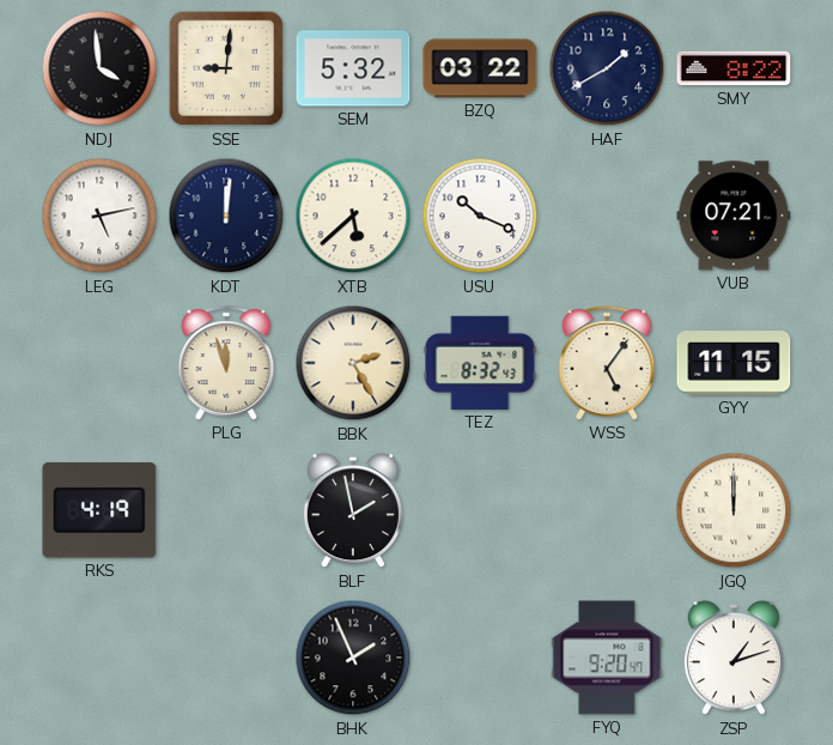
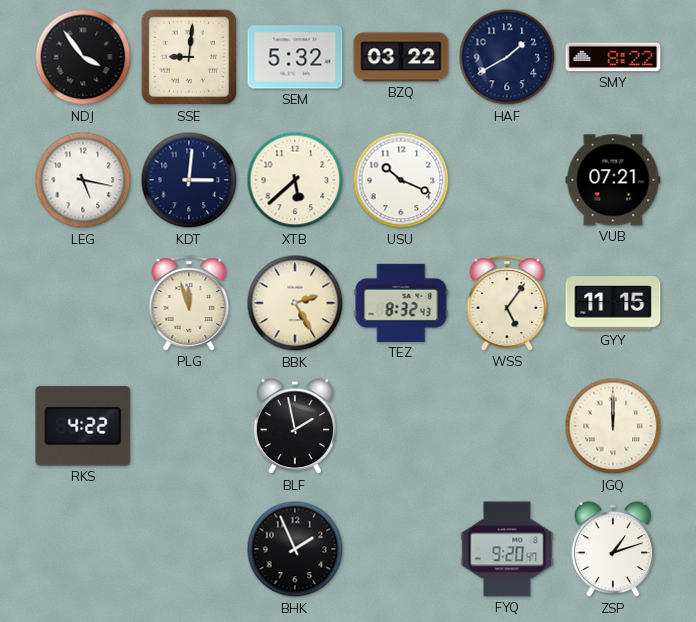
NDJ: 3:59 -> 3:54
LEG: 5:13 -> 5:17
KDT: 12:01 -> 3:01
RKS: 4:19 -> 4:22
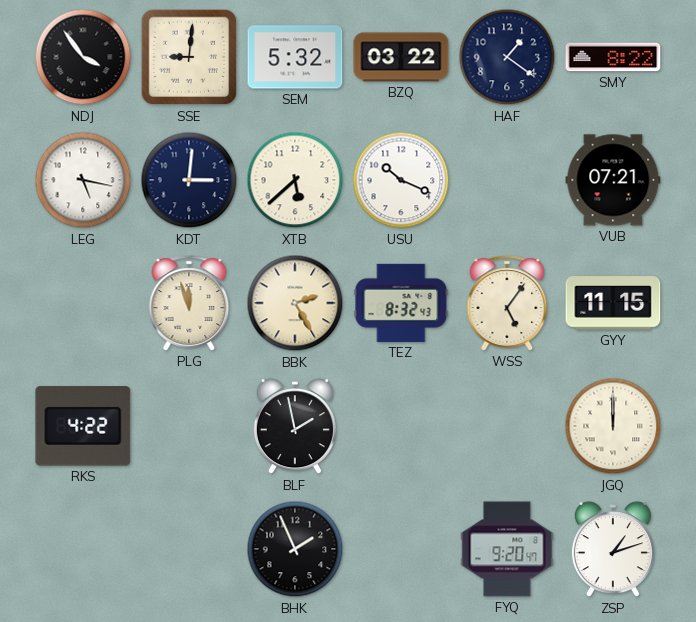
HAF: 1:40 -> 1:21
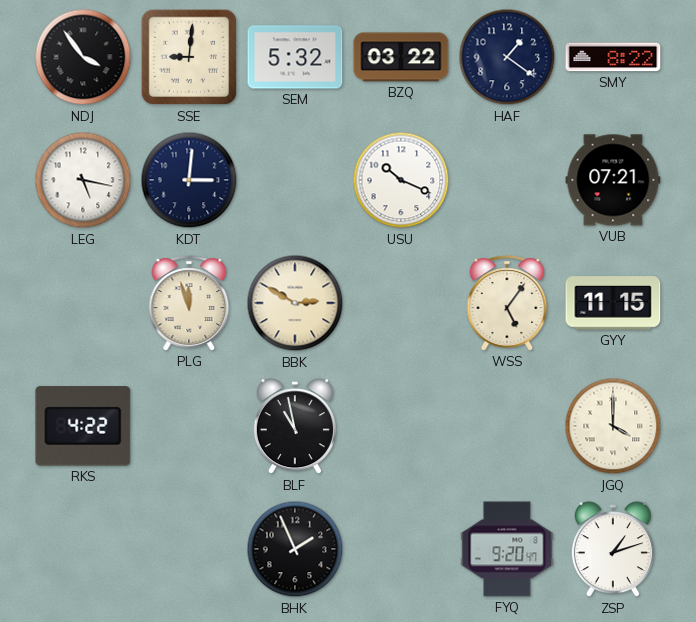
XTB: 5:38 -> none
BBK: 2:25 -> 2:50
TEZ: 8:32 -> none
BLF: 1:58 -> 10:58
JGQ: 12:00 -> 4:00
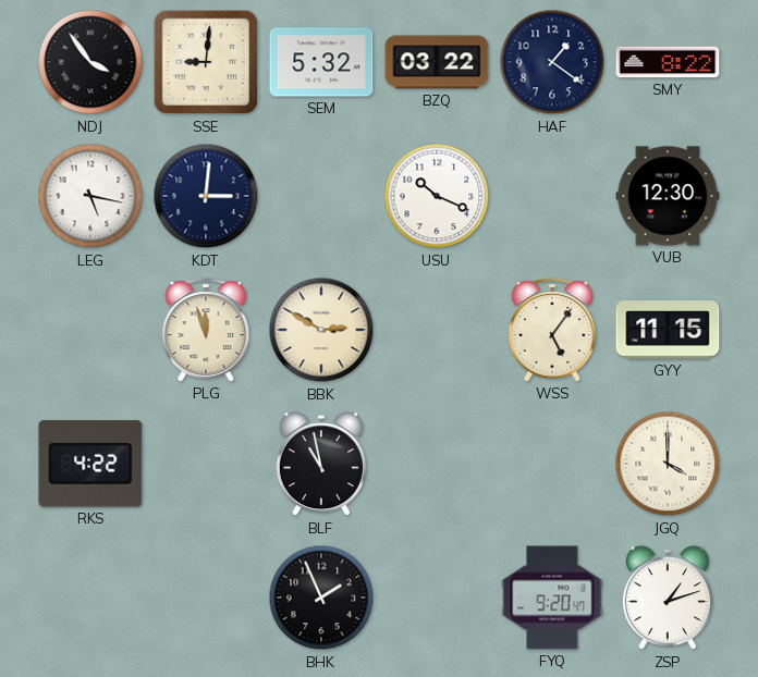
VUB: 07:21 -> 12:30
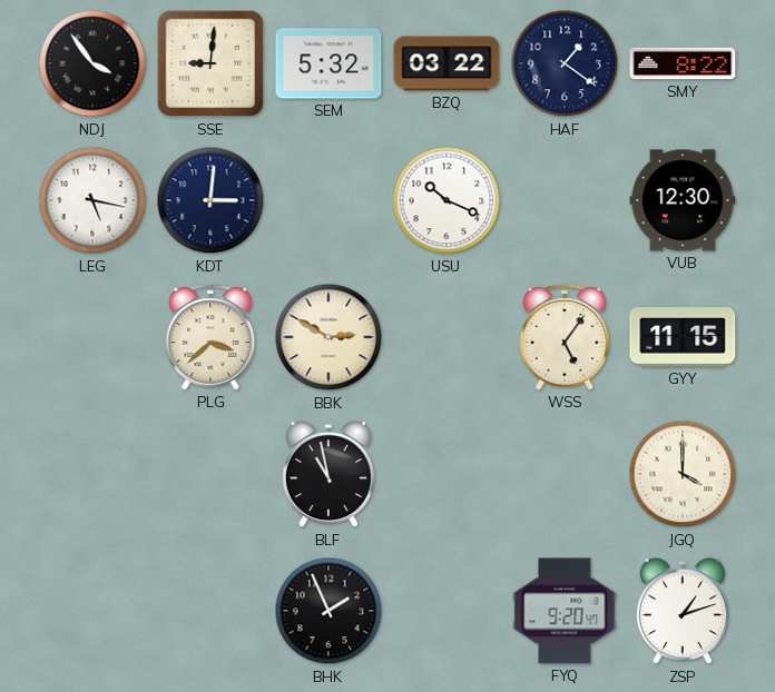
PLG: 11:57 -> 3:38
RKS: 4:22 -> none
